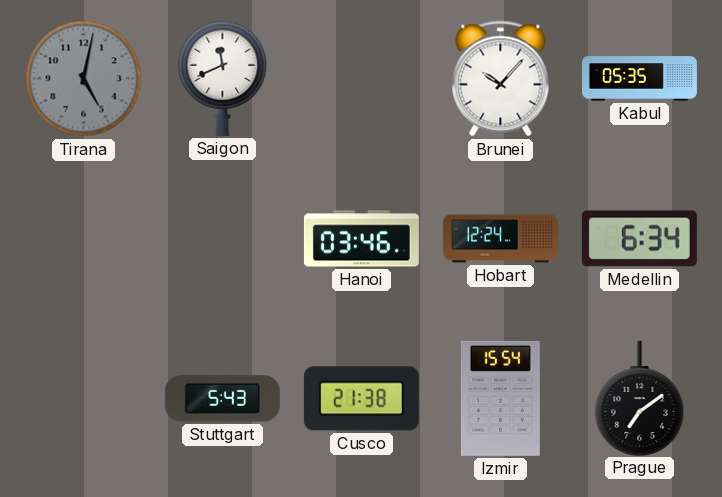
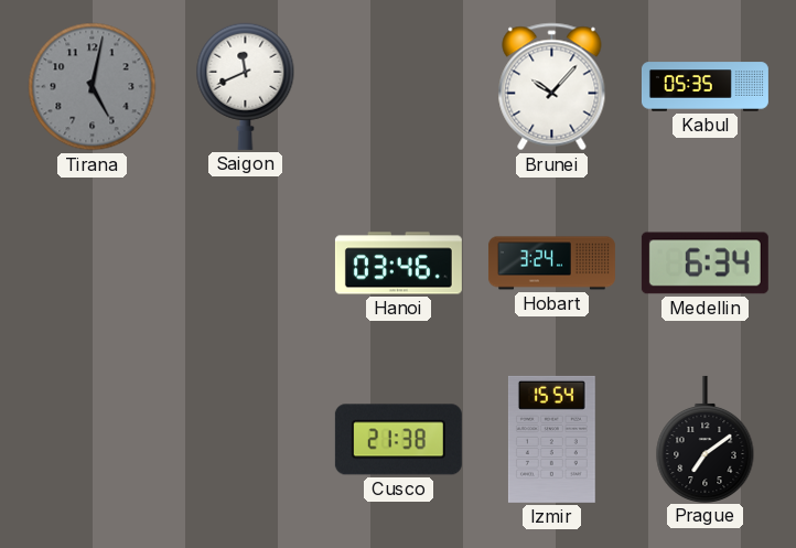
Hobart: 12:24 -> 3:24
Stuttgart: 5:43 -> none
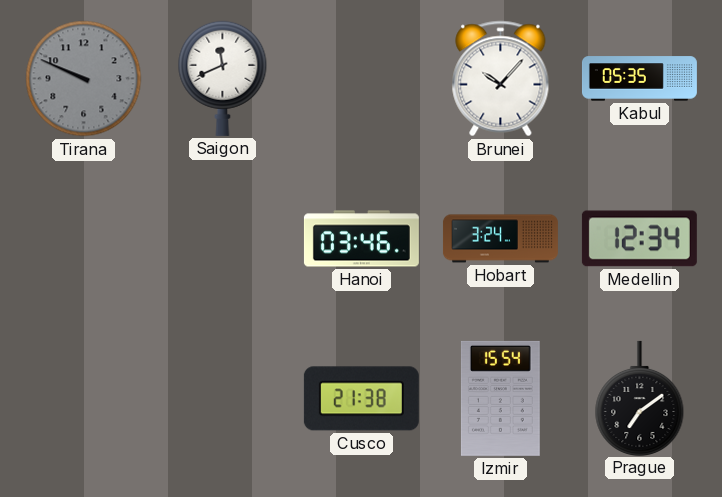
Tirana: 5:02 -> 9:49
Medellin: 6:34 -> 12:34
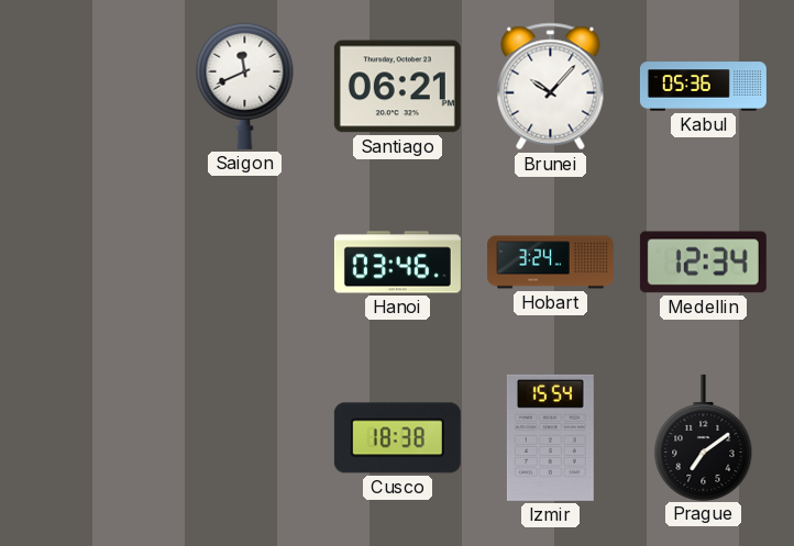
Tirana: 9:49 -> none
Santiago: none -> 06:21
Kabul: 05:35 -> 05:36
Cusco: 21:38 -> 18:38
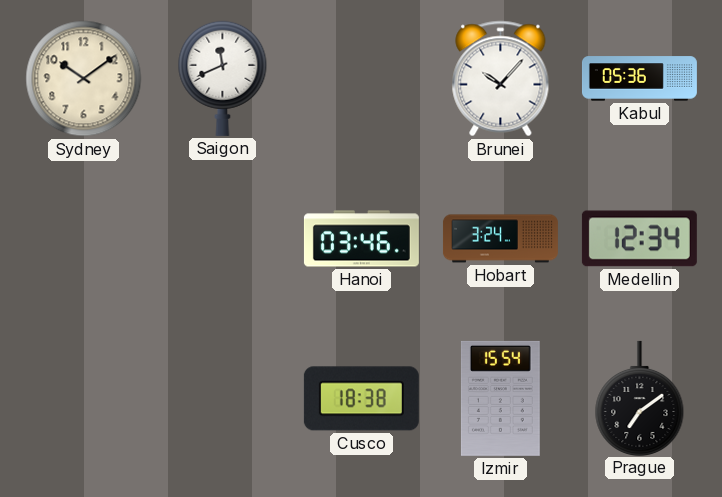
Sydney: none -> 10:09
Santiago: 06:21 -> none
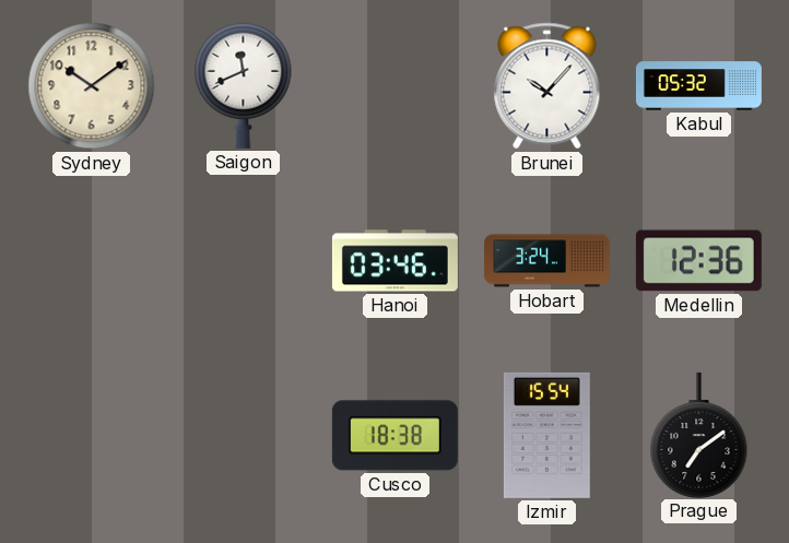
Kabul: 05:36 -> 05:32
Medellin: 12:34 -> 12:36
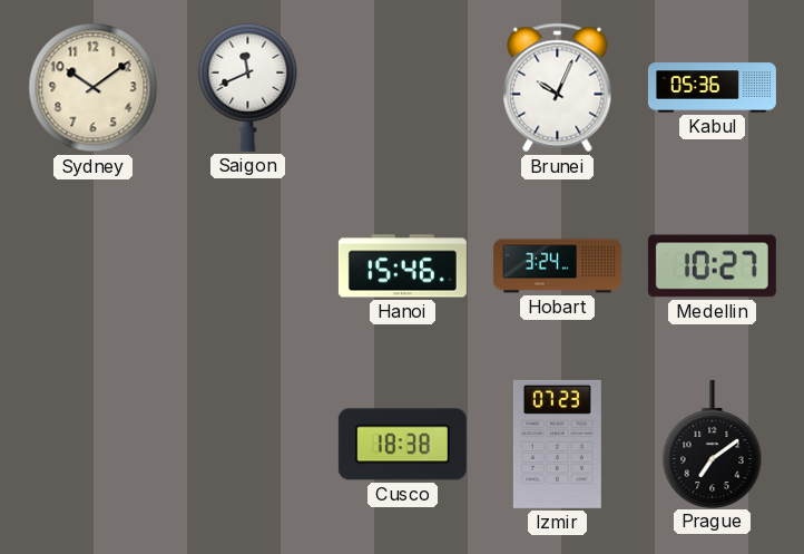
Brunei: 10:07 -> 10:04
Kabul: 05:32 -> 05:36
Hanoi: 03:46 -> 15:46
Medellin: 12:36 -> 10:27
Izmir: 15:54 -> 07:23
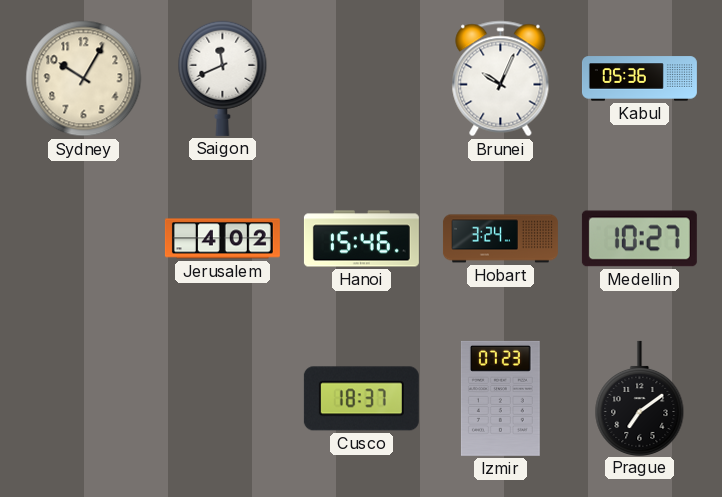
Sydney: 10:09 -> 10:05
Jerusalem: none -> 4:02
Cusco: 18:38 -> 18:37
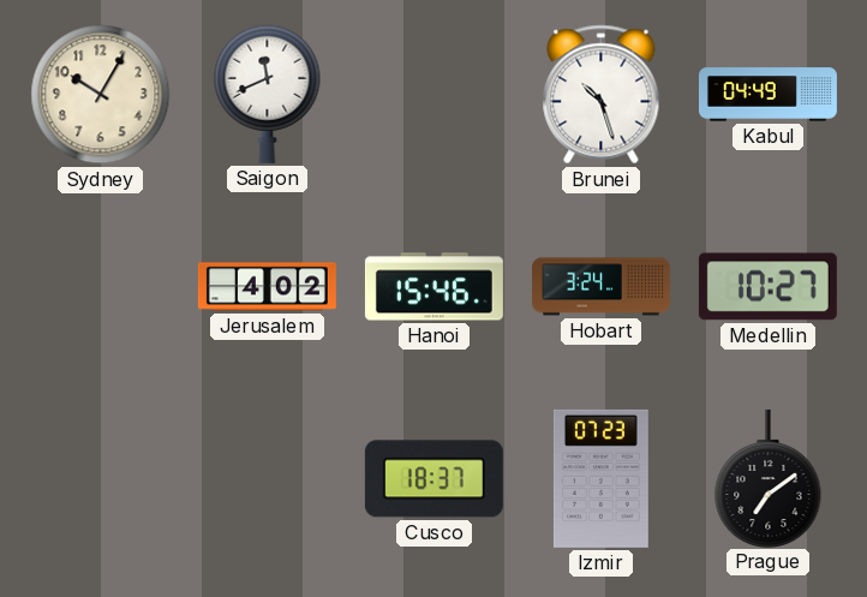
Brunei: 10:04 -> 10:27
Kabul: 05:36 -> 04:49
